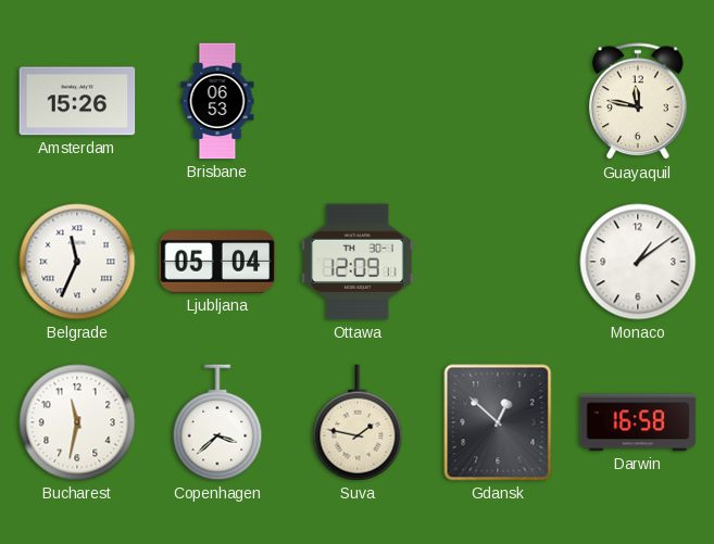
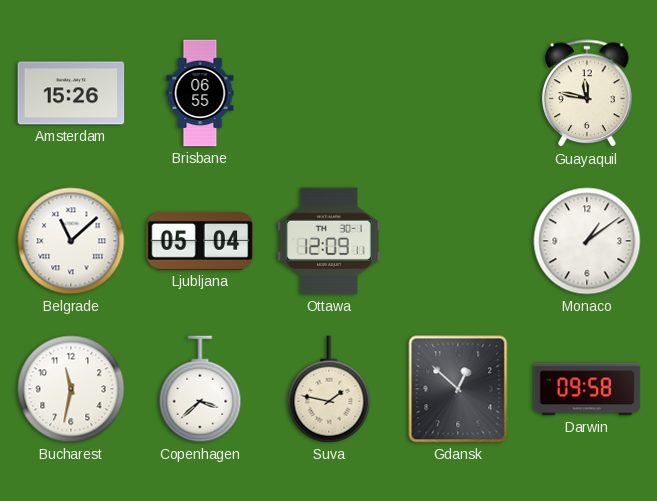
Brisbane: 06:53 -> 06:55
Belgrade: 11:34 -> 11:08
Darwin: 16:58 -> 09:58
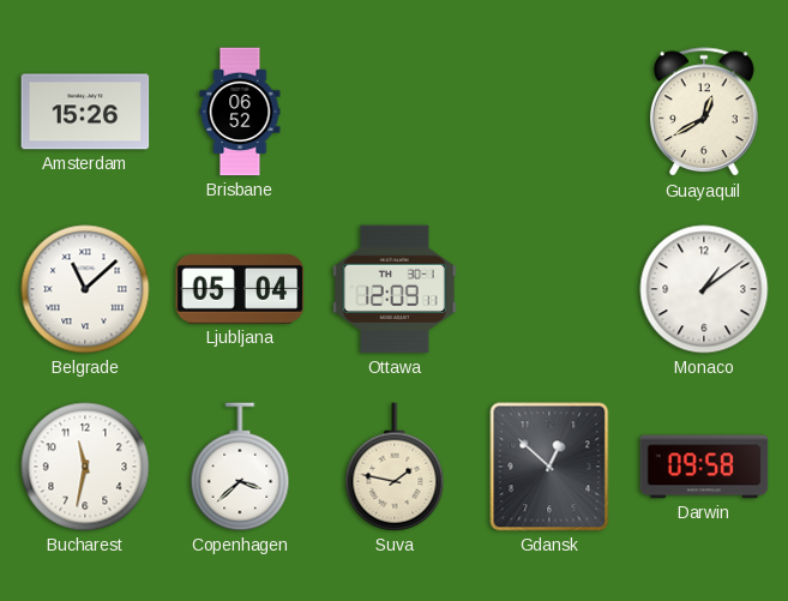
Brisbane: 06:55 -> 06:52
Guayaquil: 11:47 -> 12:40
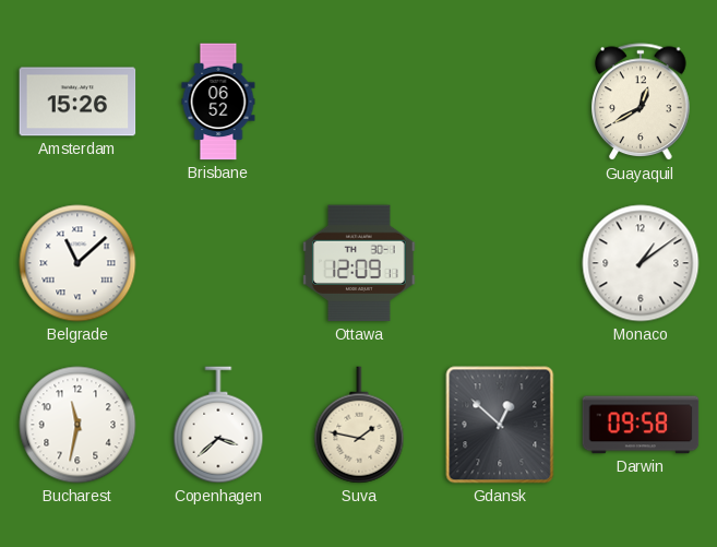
Ljubljana: 05:04 -> none
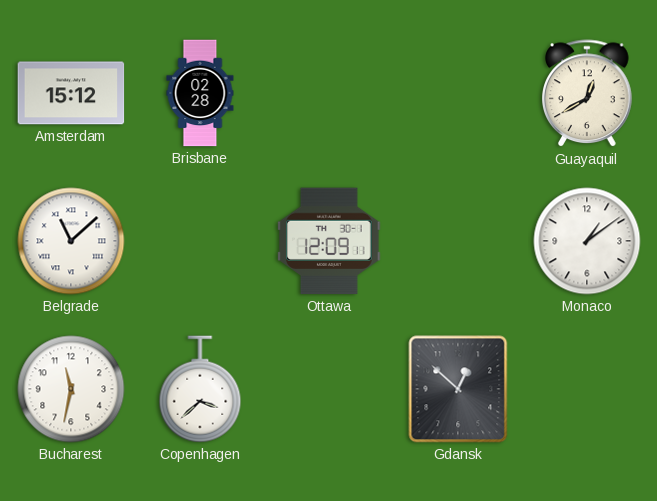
Amsterdam: 15:26 -> 15:12
Brisbane: 06:52 -> 02:28
Suva: 1:47 -> none
Darwin: 09:58 -> none
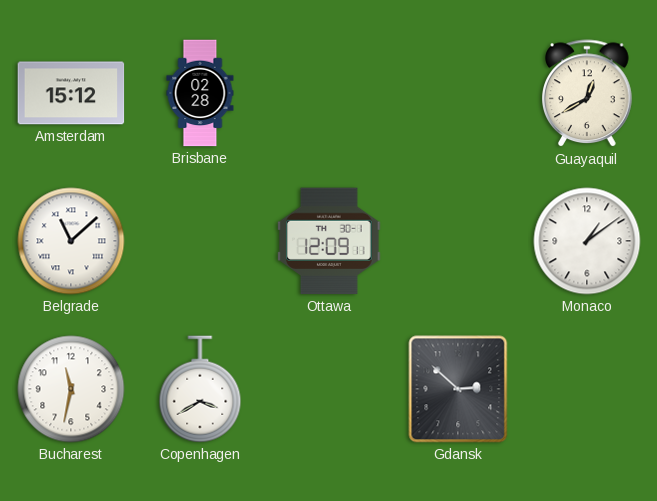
Copenhagen: 3:38 -> 3:40
Gdansk: 12:52 -> 2:52
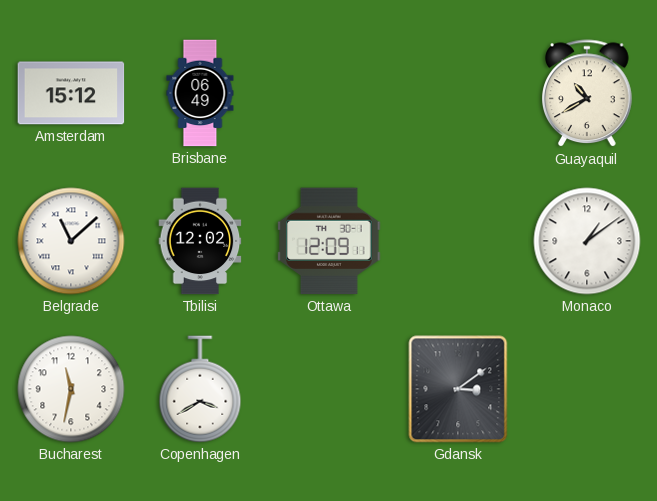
Brisbane: 02:28 -> 06:49
Guayaquil: 12:40 -> 10:40
Tbilisi: none -> 12:02
Gdansk: 2:52 -> 3:09
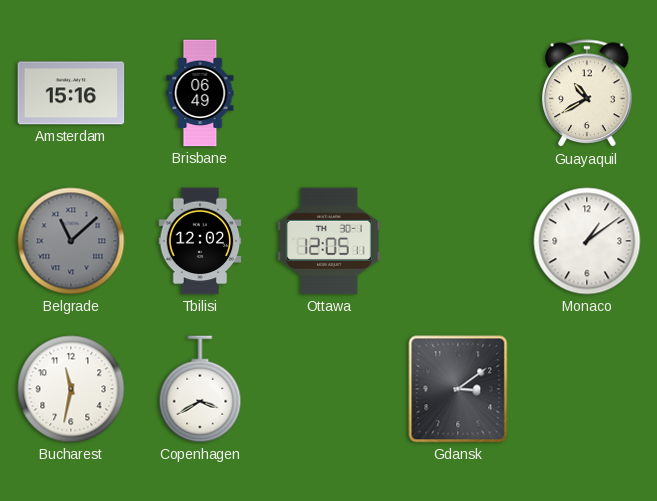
Amsterdam: 15:12 -> 15:16
Belgrade dial: white -> grey
Ottawa: 12:09 -> 12:05
